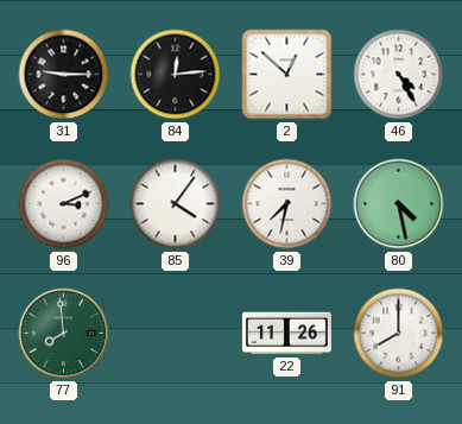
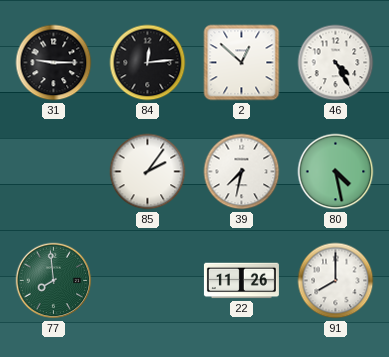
96: 3:11 -> none
85: 4:06 -> 2:06
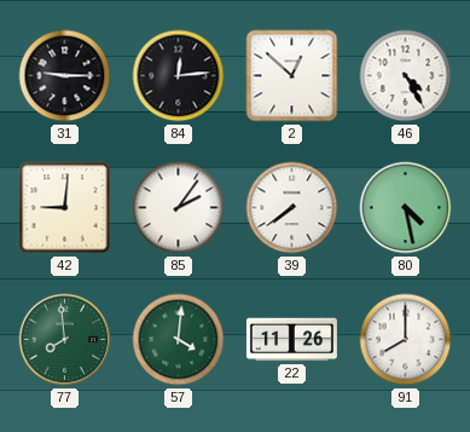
42: none -> 9:01
39: 7:32 -> 7:39
57: none -> 4:01
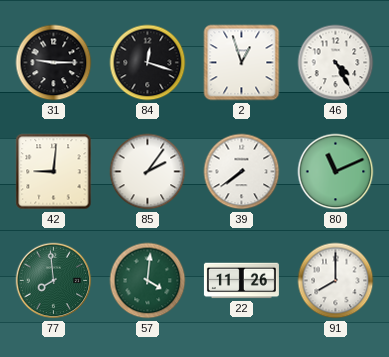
84: 12:14 -> 12:18
2: 12:52 -> 12:57
80: 4:28 -> 11:11
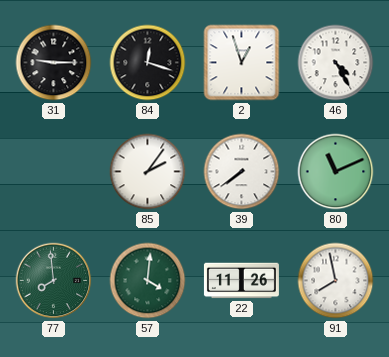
42: 9:01 -> none
91: 8:00 -> 7:58
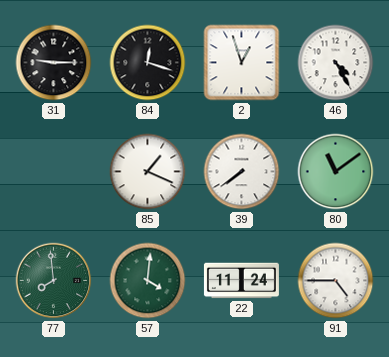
85: 2:06 -> 1:19
80: 11:11 -> 11:09
22: 11:26 -> 11:24
91: 7:58 -> 4:45
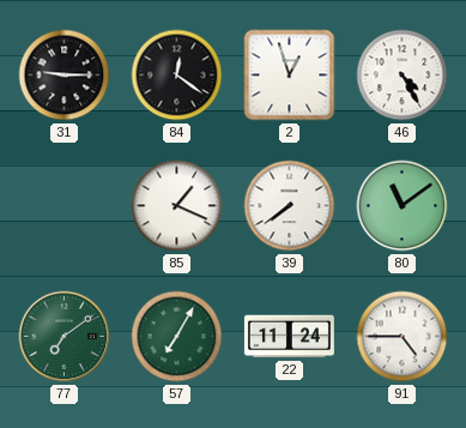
84: 12:18 -> 12:21
77: 7:59 -> 7:09
57: 4:01 -> 7:05
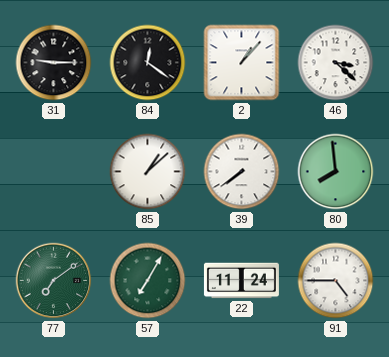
2: 12:57 -> 1:07
46: 4:25 -> 3:22
85: 1:19 -> 1:08
80: 11:09 -> 7:59
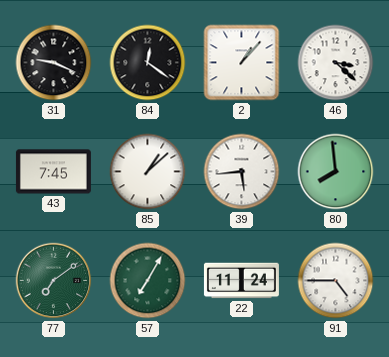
31: 9:15 -> 9:19
43: none -> 7:45
39: 7:39 -> 5:44
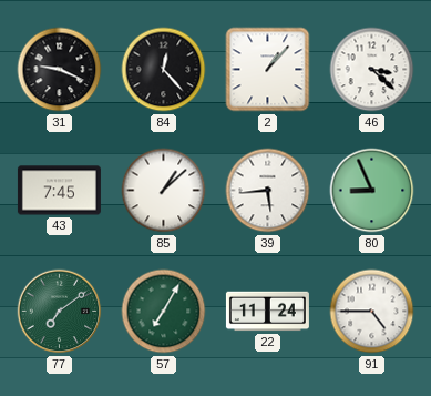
84: 12:21 -> 12:23
80: 7:59 -> 8:56
